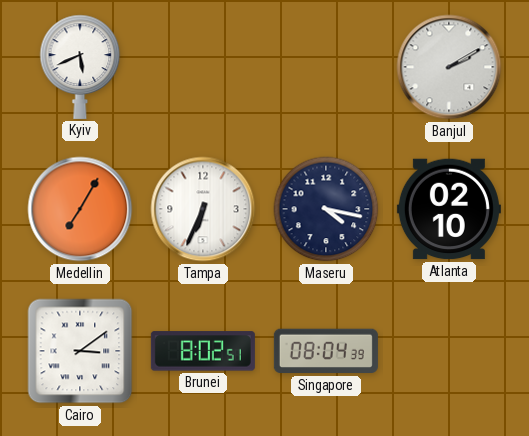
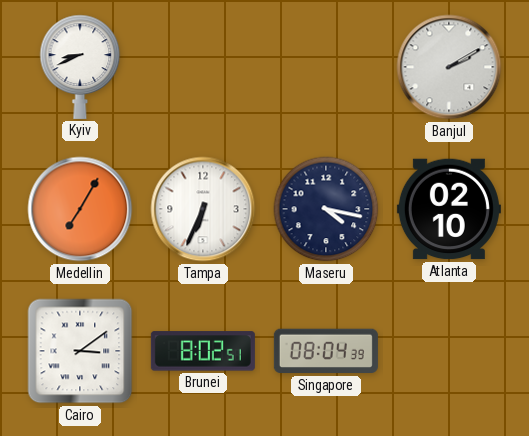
Kyiv: 5:41 -> 8:41
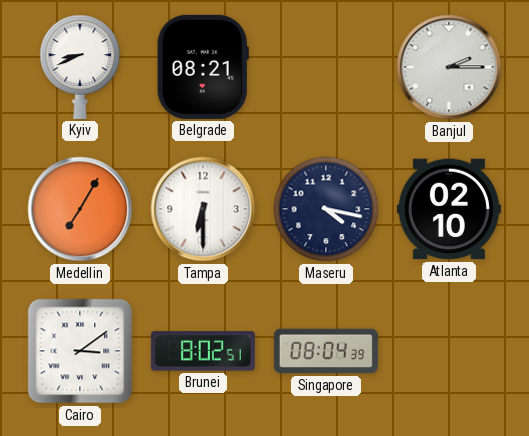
Belgrade: none -> 08:21
Banjul: 2:10 -> 2:15
Tampa: 6:34 -> 6:30
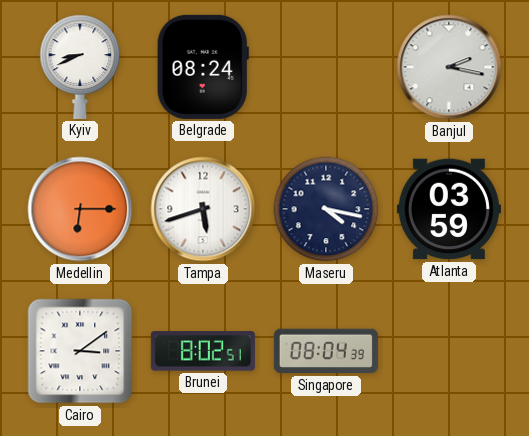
Belgrade: 08:21 -> 08:24
Banjul: 2:15 -> 2:17
Medellin: 7:05 -> 6:15
Tampa: 6:30 -> 5:42
Atlanta: 02:10 -> 03:59
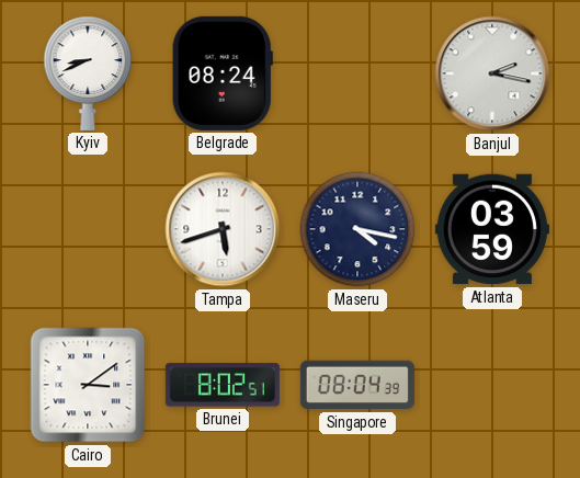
Medellin: 6:15 -> none
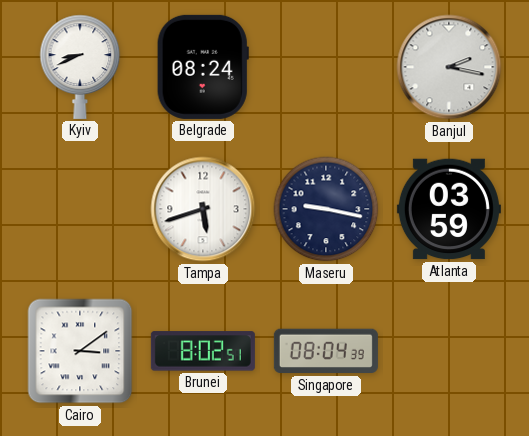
Maseru: 4:17 -> 9:17
